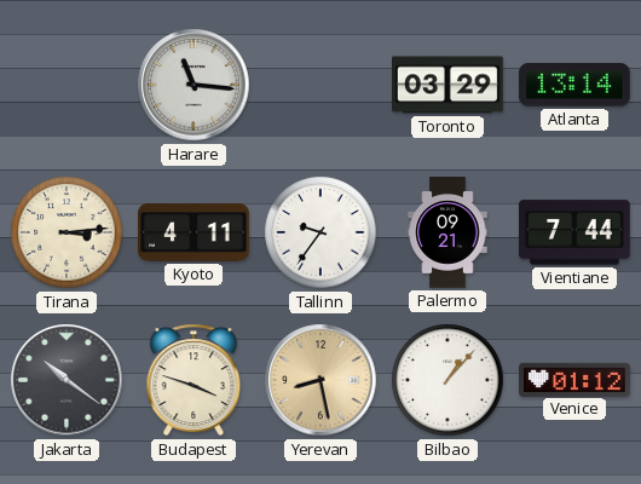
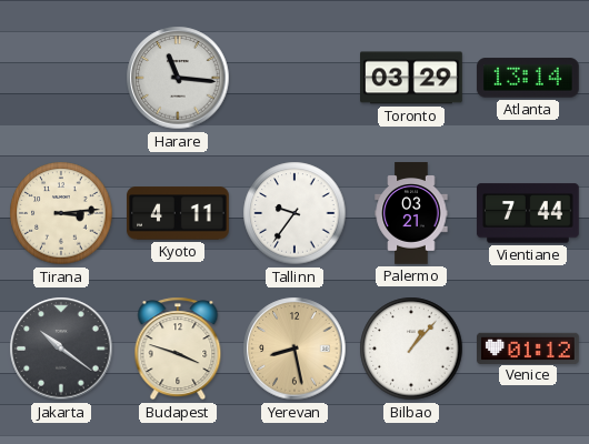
Palermo: 09:21 -> 03:21
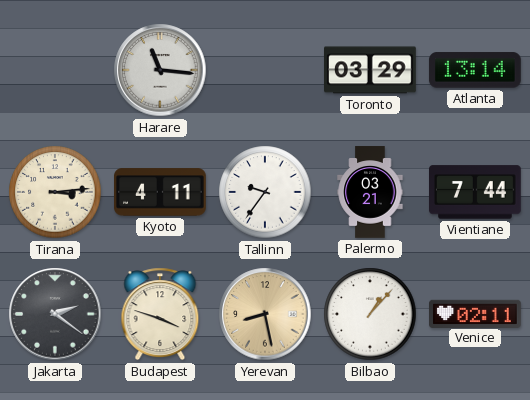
Jakarta: 10:21 -> 2:21
Venice: 01:12 -> 02:11
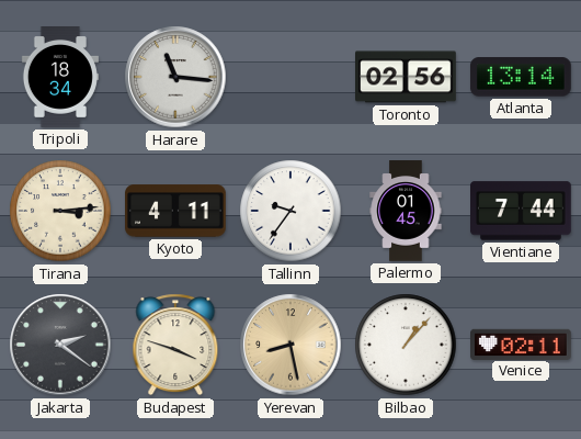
Tripoli: none -> 18:34
Toronto: 03:29 -> 02:56
Palermo: 03:21 -> 01:45
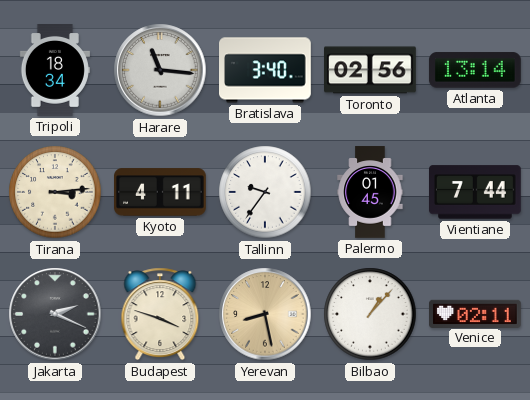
Bratislava: none -> 3:40
Jakarta: 2:21 -> 2:19
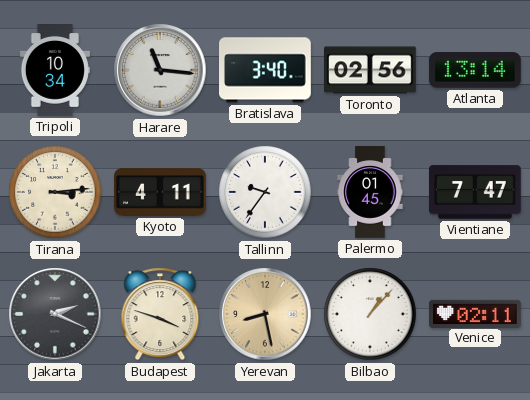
Tripoli: 18:34 -> 10:34
Vientiane: 7:44 -> 7:47
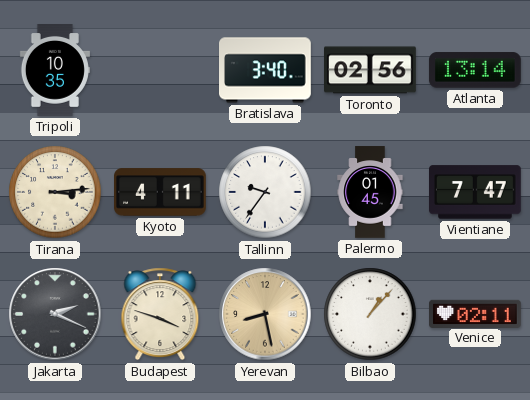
Tripoli: 10:34 -> 10:35
Harare: 11:16 -> none
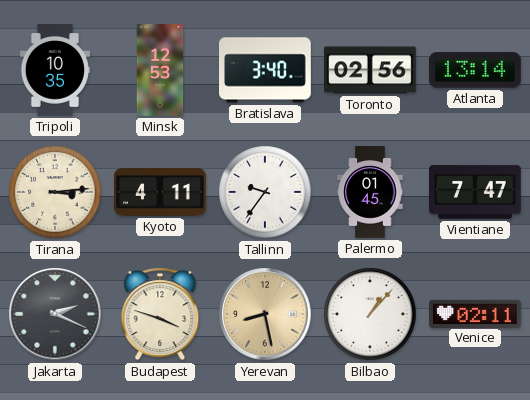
Minsk: none -> 12:53
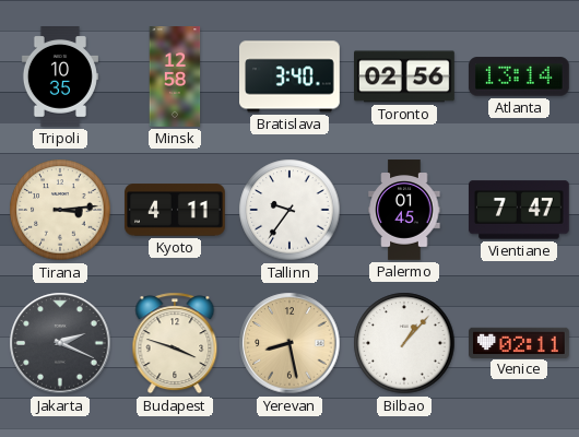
Minsk: 12:53 -> 12:58
